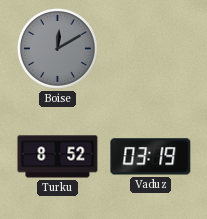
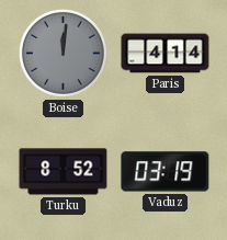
Boise: 12:10 -> 12:01
Paris: none -> 4:14
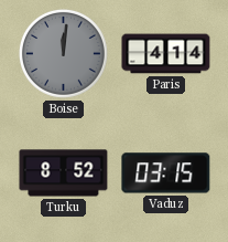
Vaduz: 03:19 -> 03:15
